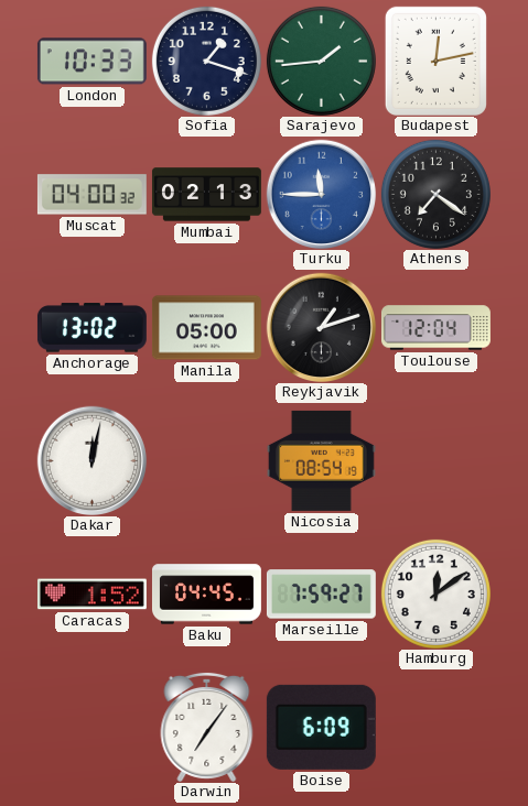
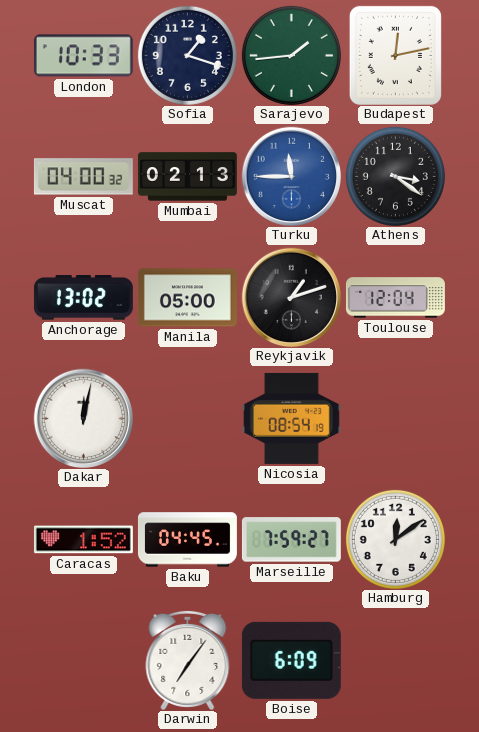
Athens: 7:21 -> 3:21
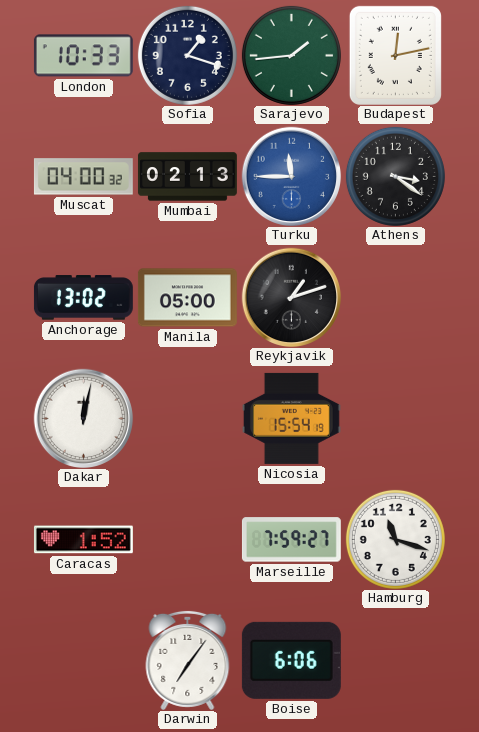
Toulouse: 12:04 -> none
Nicosia: 08:54 -> 15:54
Baku: 04:45 -> none
Hamburg: 12:09 -> 11:18
Boise: 6:09 -> 6:06
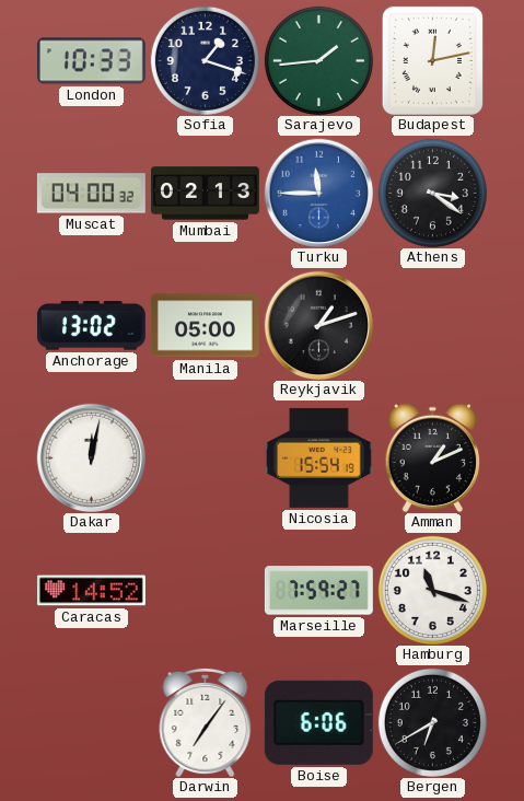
Amman: none -> 1:11
Caracas: 1:52 -> 14:52
Bergen: none -> 6:40
